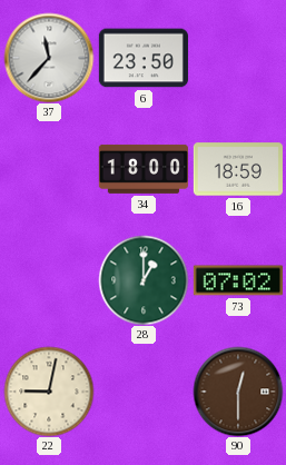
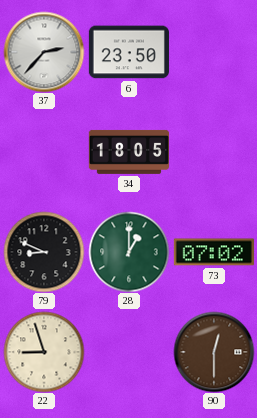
37: 11:37 -> 2:37
34: 18:00 -> 18:05
16: 18:59 -> none
79: none -> 8:49
22: 9:02 -> 8:57
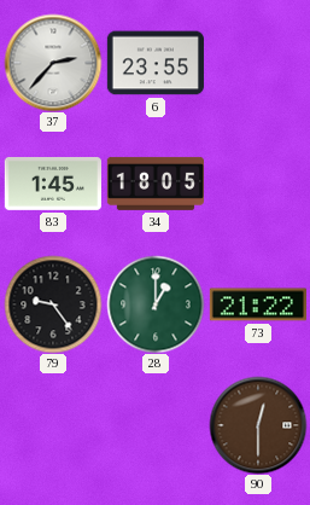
6: 23:50 -> 23:55
83: none -> 1:45
79: 8:49 -> 9:24
73: 07:02 -> 21:22
22: 8:57 -> none
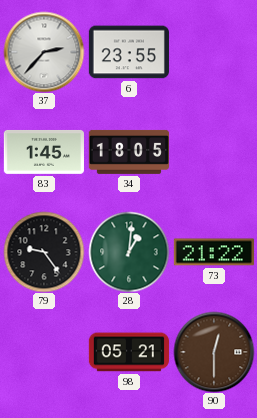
28: 1:00 -> 1:01
98: none -> 05:21
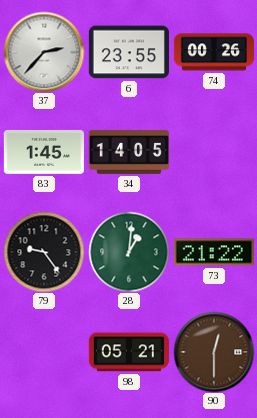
74: none -> 00:26
34: 18:05 -> 14:05
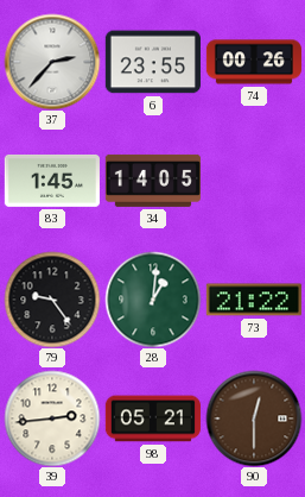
39: none -> 2:44
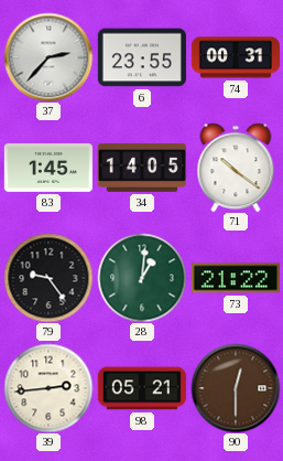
74: 00:26 -> 00:31
71: none -> 10:21
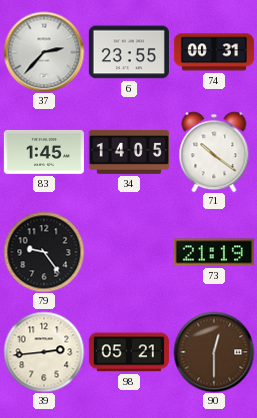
28: 1:01 -> none
73: 21:22 -> 21:19
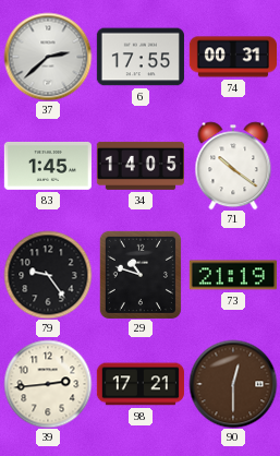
37: 2:37 -> 2:38
6: 23:55 -> 17:55
29: none -> 10:48
98: 05:21 -> 17:21
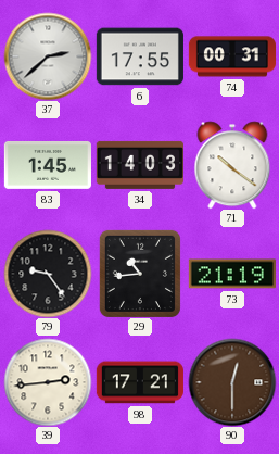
34: 14:05 -> 14:03
29: 10:48 -> 10:44
